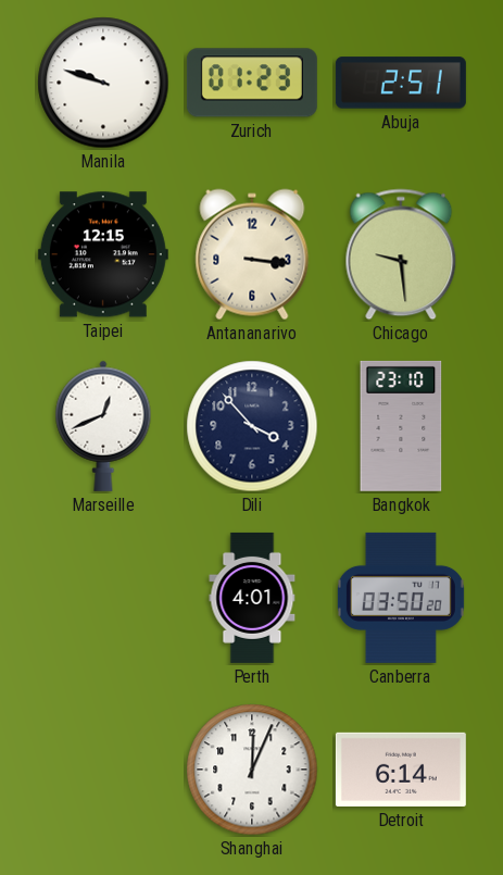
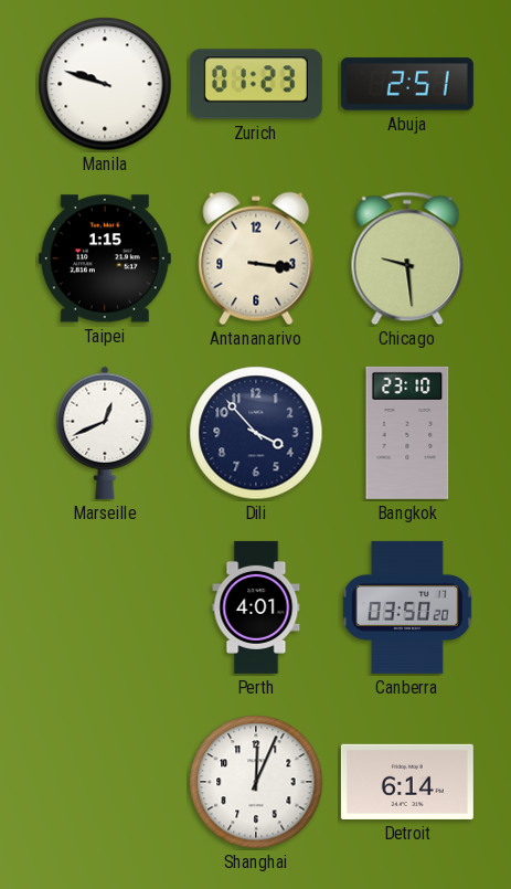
Taipei: 12:15 -> 1:15
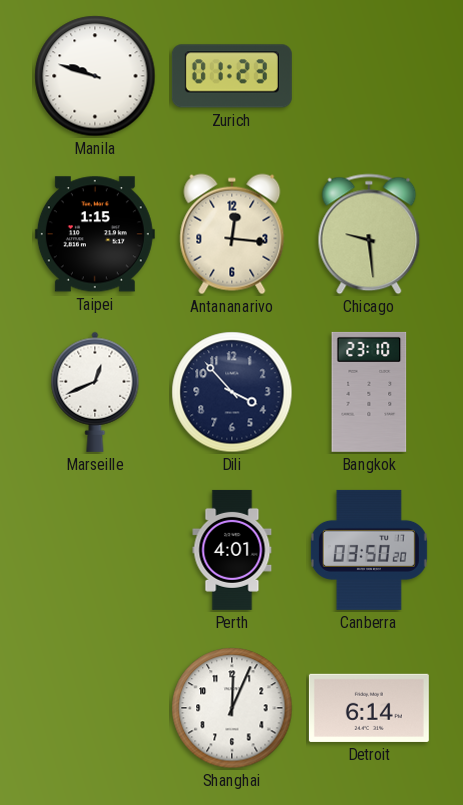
Abuja: 2:51 -> none
Antananarivo: 3:16 -> 12:16
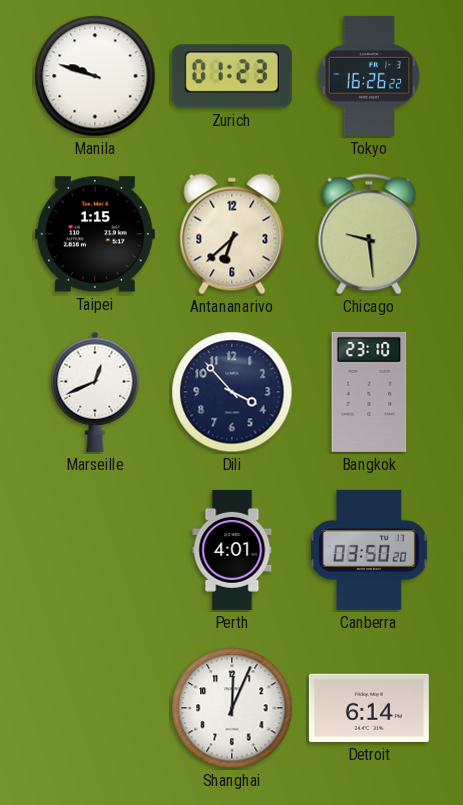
Tokyo: none -> 16:26
Antananarivo: 12:16 -> 6:38
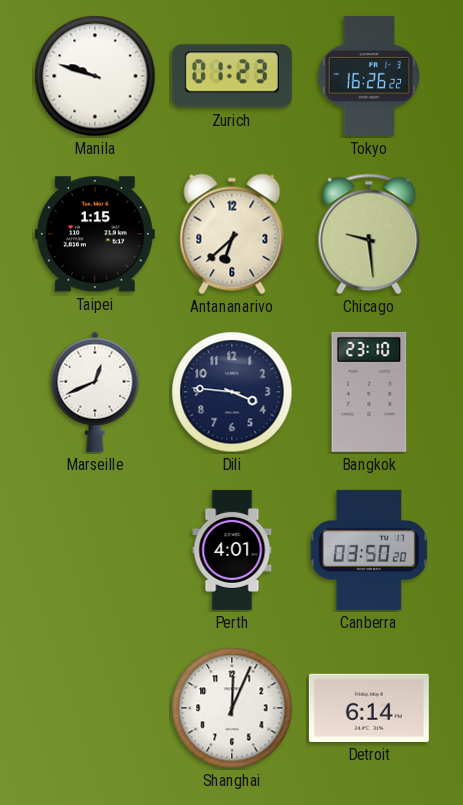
Dili: 3:53 -> 3:46
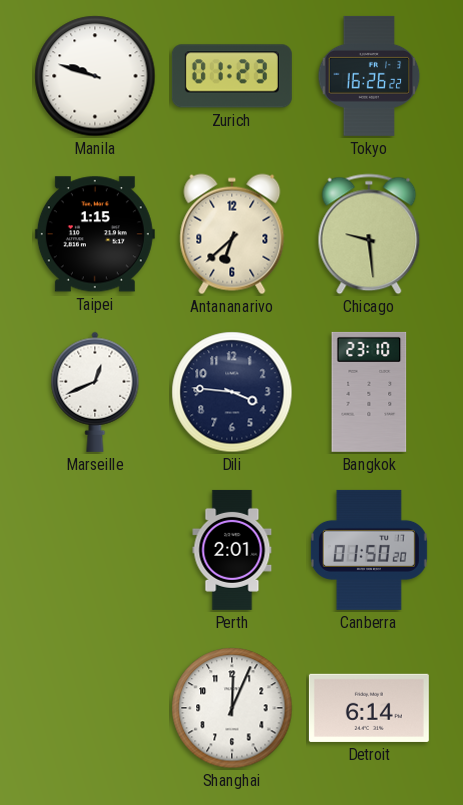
Perth: 4:01 -> 2:01
Canberra: 03:50 -> 01:50
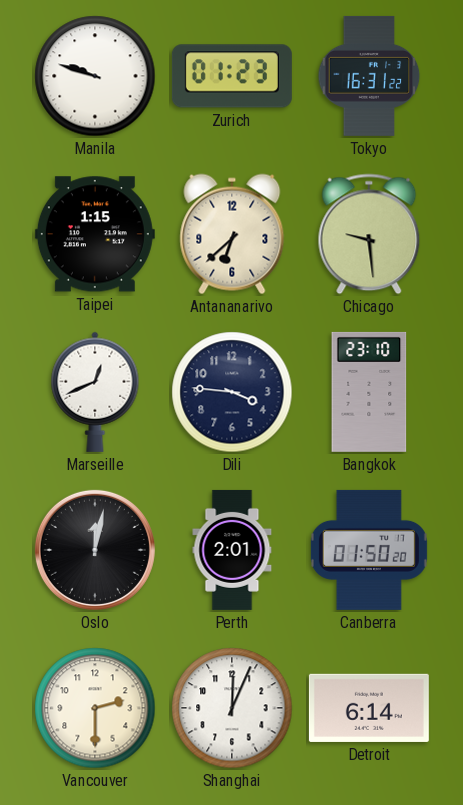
Tokyo: 16:26 -> 16:31
Oslo: none -> 12:02
Vancouver: none -> 2:30
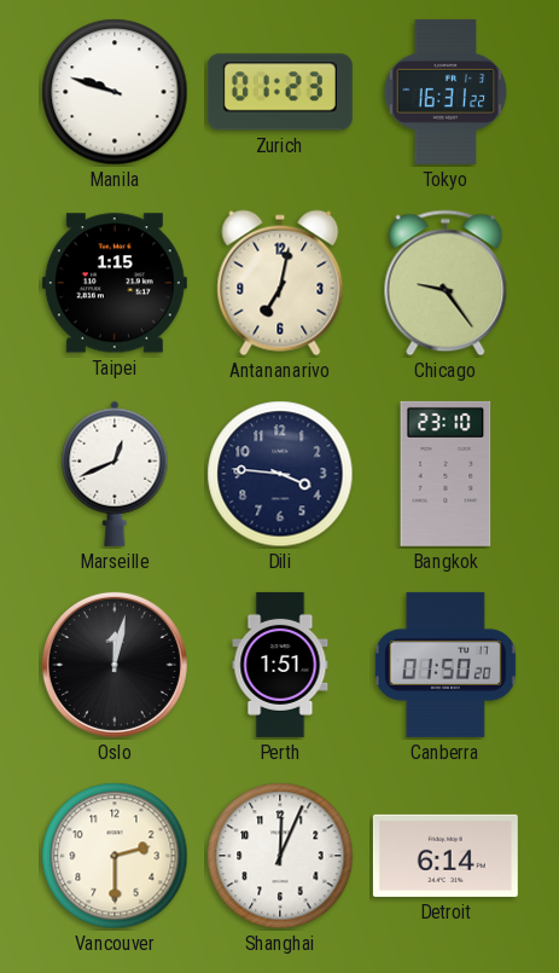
Antananarivo: 6:38 -> 7:02
Chicago: 9:29 -> 9:24
Perth: 2:01 -> 1:51
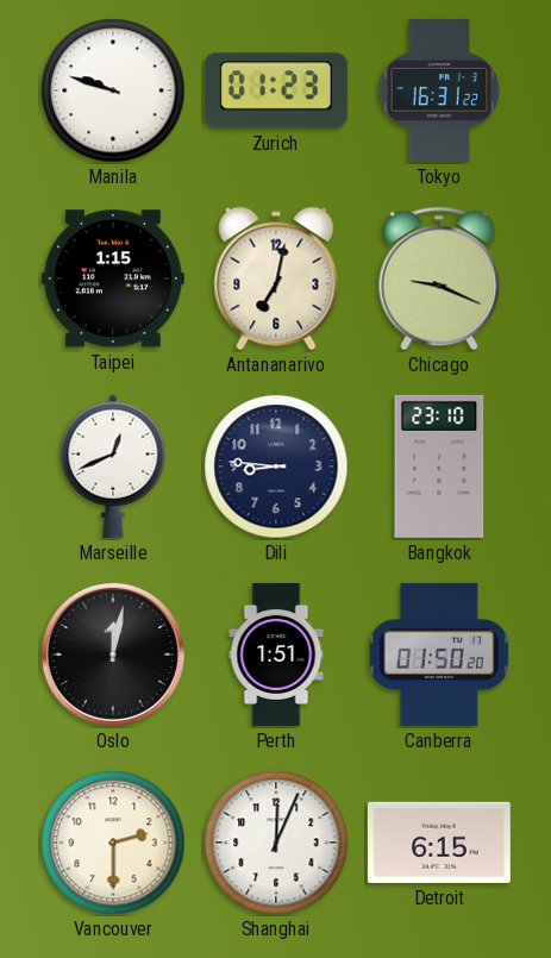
Chicago: 9:24 -> 9:19
Dili: 3:46 -> 8:46
Detroit: 6:14 -> 6:15
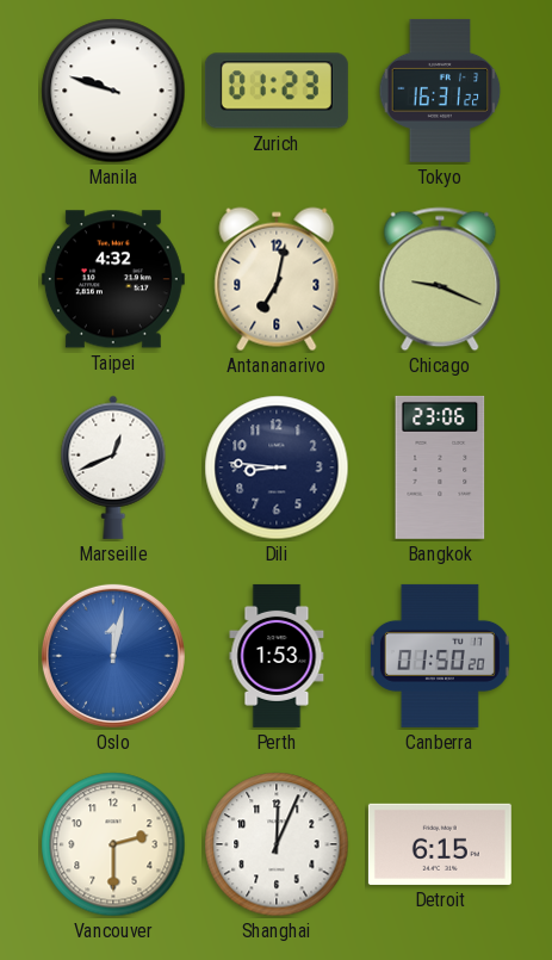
Taipei: 1:15 -> 4:32
Bangkok: 23:10 -> 23:06
Oslo dial: black -> blue
Perth: 1:51 -> 1:53
